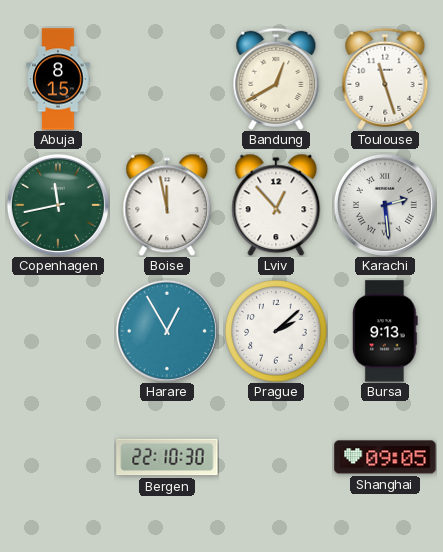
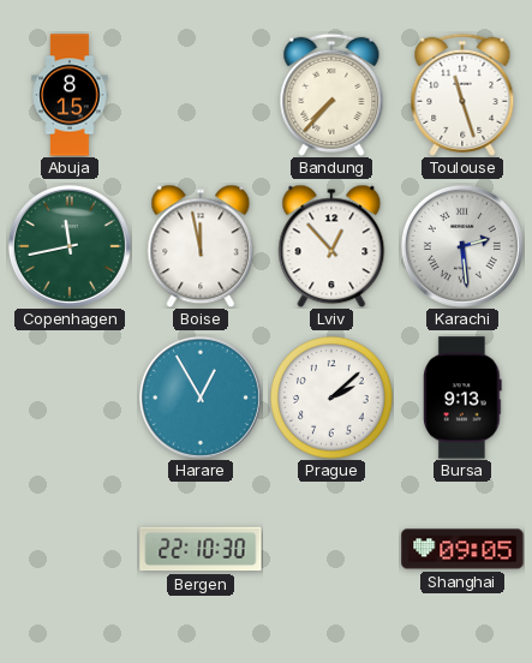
Bandung: 12:40 -> 7:37
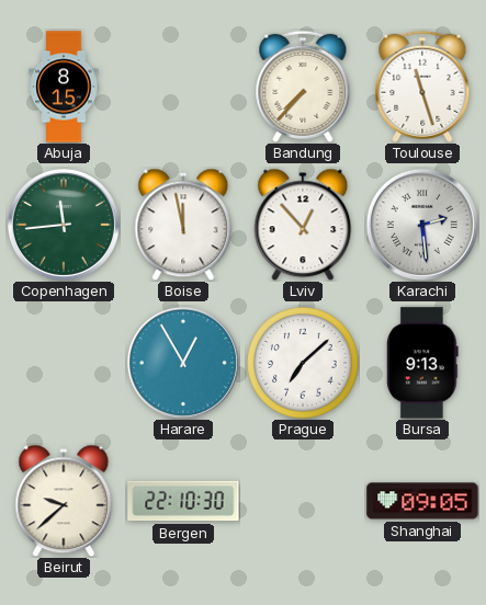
Copenhagen: 11:43 -> 11:44
Prague: 2:08 -> 7:08
Beirut: none -> 9:38
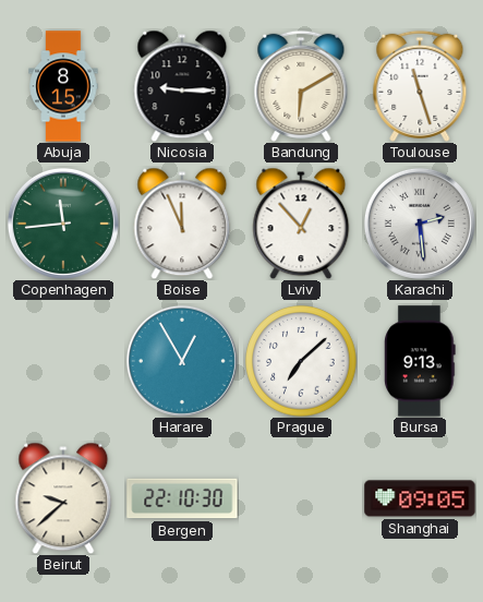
Nicosia: none -> 9:15
Bandung: 7:37 -> 6:10
Boise: 11:58 -> 11:56
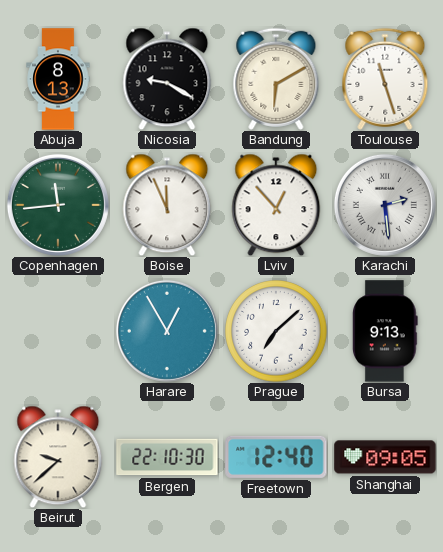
Abuja: 8:15 -> 8:13
Nicosia: 9:15 -> 9:20
Freetown: none -> 12:40
